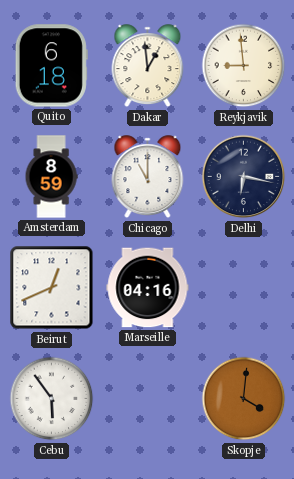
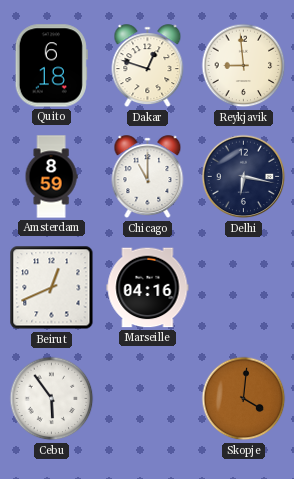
Dakar: 12:59 -> 12:48
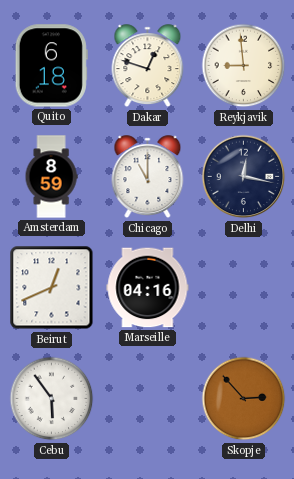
Delhi: 6:17 -> 12:17
Skopje: 4:01 -> 2:53
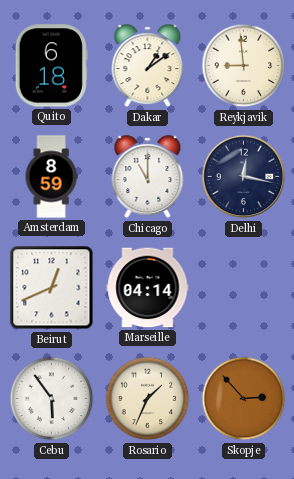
Dakar: 12:48 -> 1:09
Marseille: 04:16 -> 04:14
Rosario: none -> 1:34
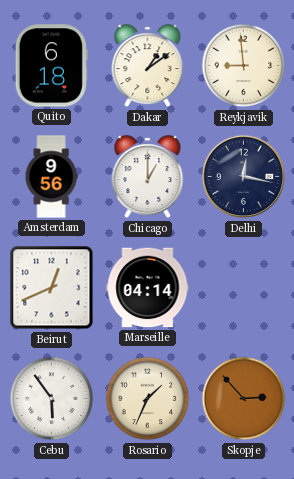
Amsterdam: 8:59 -> 9:56
Chicago: 11:00 -> 1:00
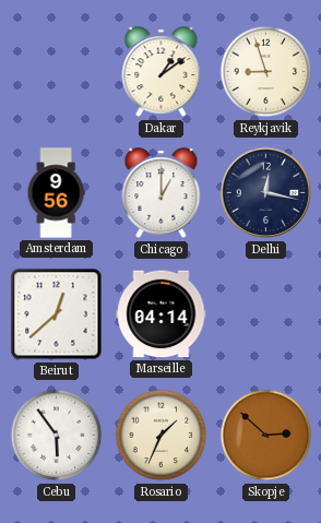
Quito: 6:18 -> none
Reykjavik: 8:59 -> 8:57
Beirut: 12:41 -> 12:38
Skopje: 2:53 -> 2:52
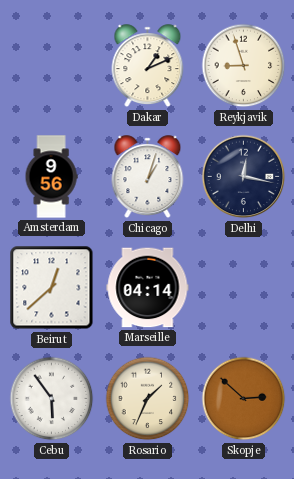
Dakar: 1:09 -> 1:11
Chicago: 1:00 -> 1:03
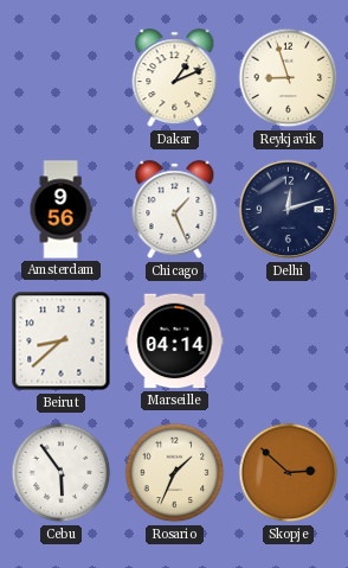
Chicago: 1:03 -> 1:26
Delhi: 12:17 -> 12:12
Beirut: 12:38 -> 8:38
